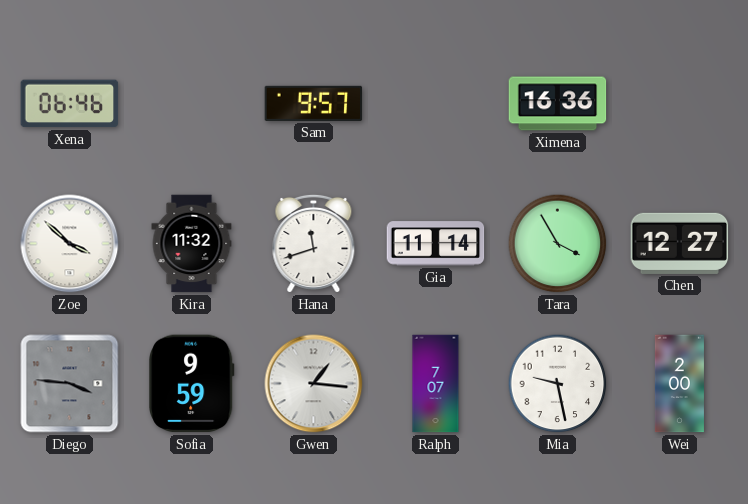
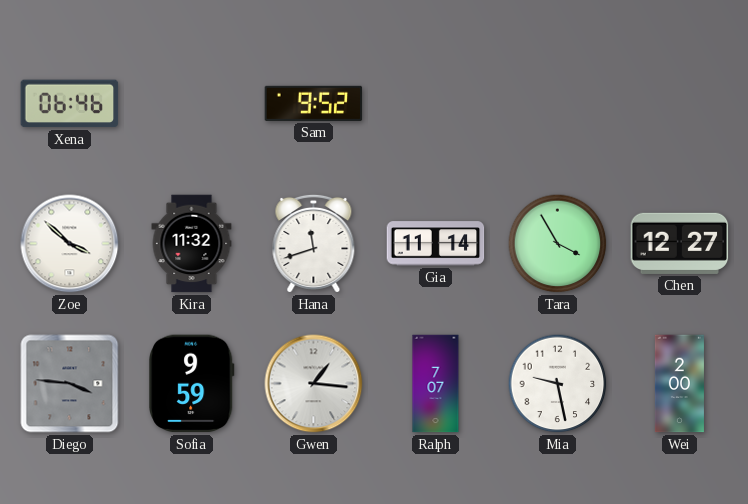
Sam: 9:57 -> 9:52
Ximena: 16:36 -> none
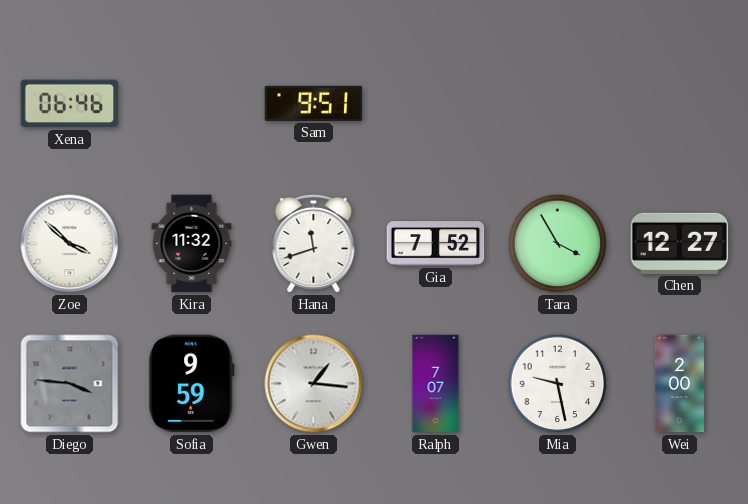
Sam: 9:52 -> 9:51
Gia: 11:14 -> 7:52
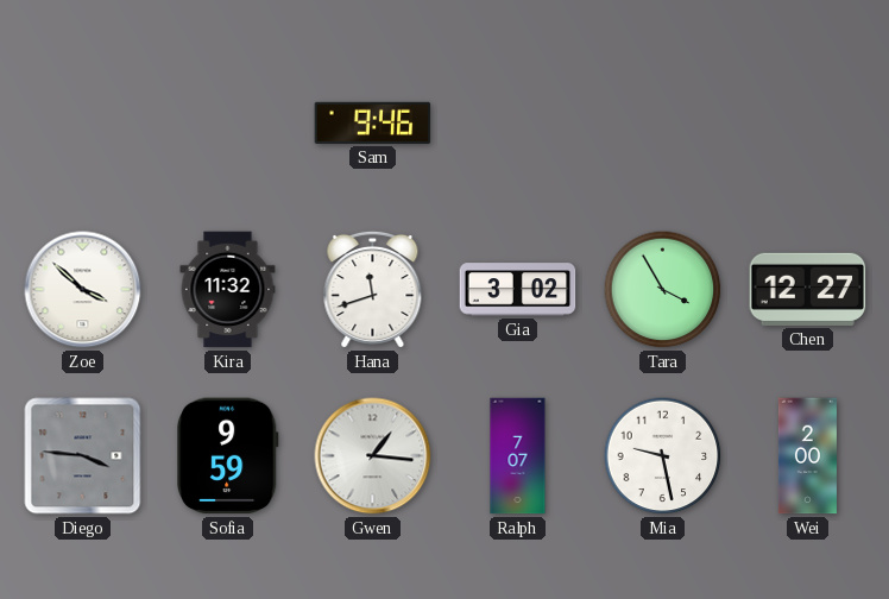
Xena: 06:46 -> none
Sam: 9:51 -> 9:46
Gia: 7:52 -> 3:02
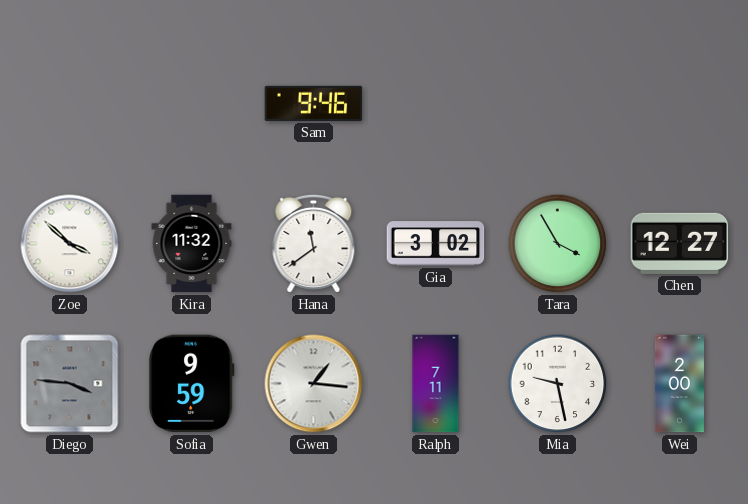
Hana: 11:42 -> 11:39
Ralph: 7:07 -> 7:11
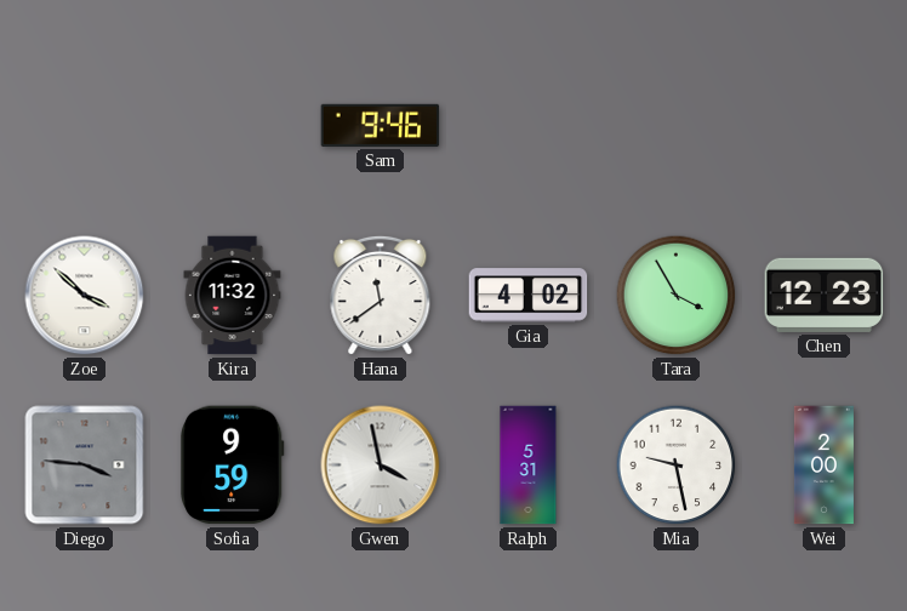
Gia: 3:02 -> 4:02
Chen: 12:27 -> 12:23
Gwen: 1:16 -> 3:58
Ralph: 7:11 -> 5:31
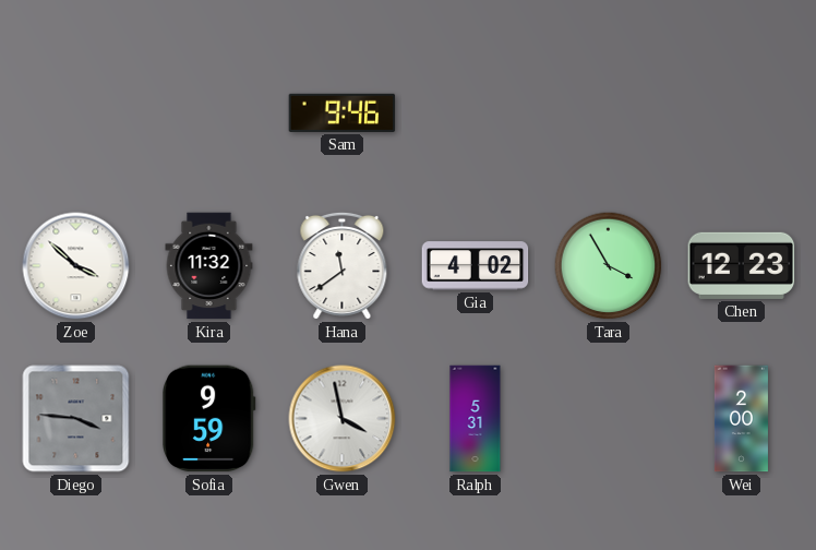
Mia: 9:28 -> none
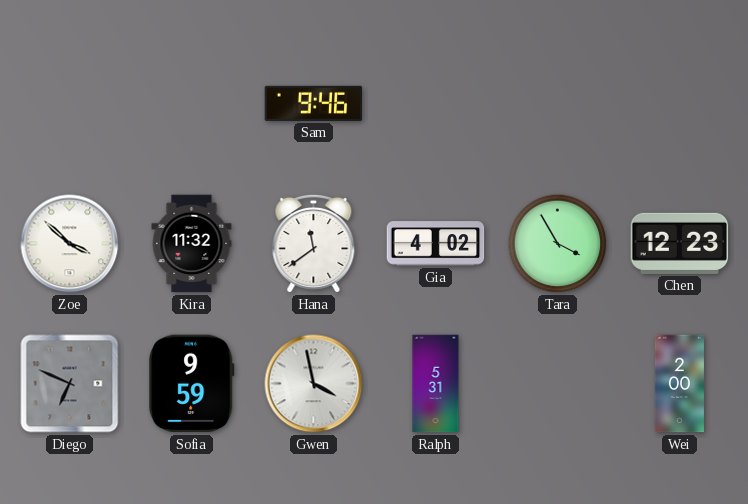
Diego: 3:46 -> 6:49
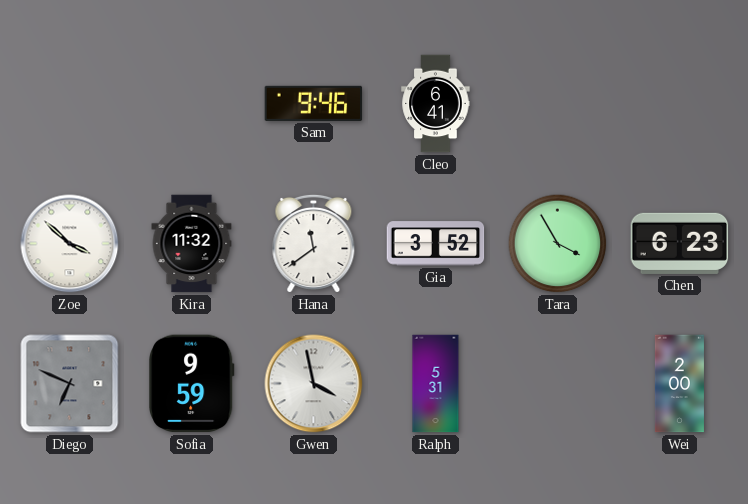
Cleo: none -> 6:41
Gia: 4:02 -> 3:52
Chen: 12:23 -> 6:23
